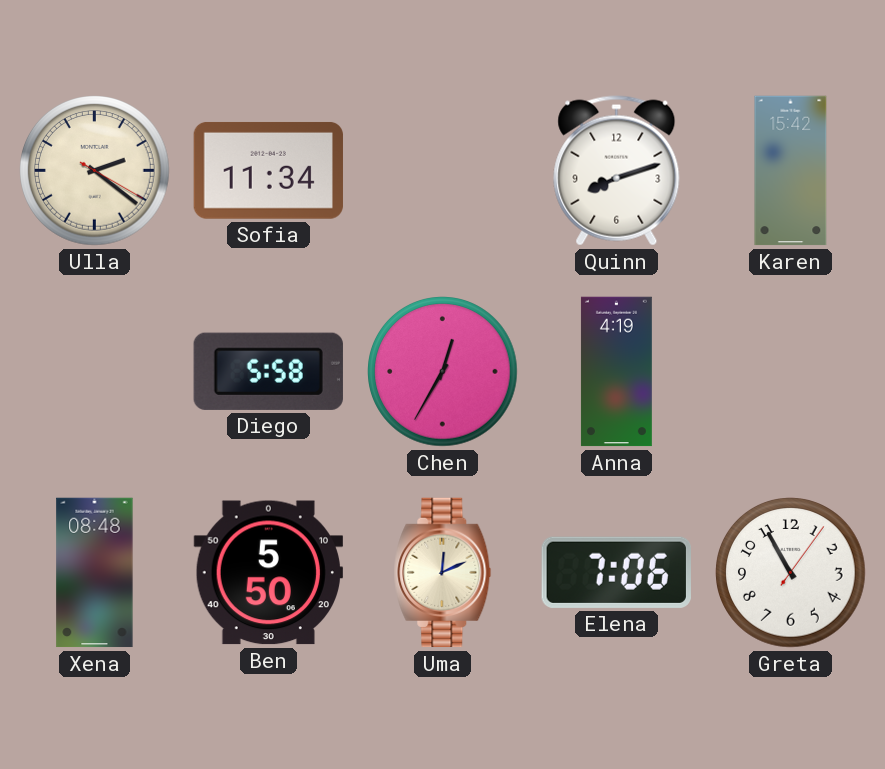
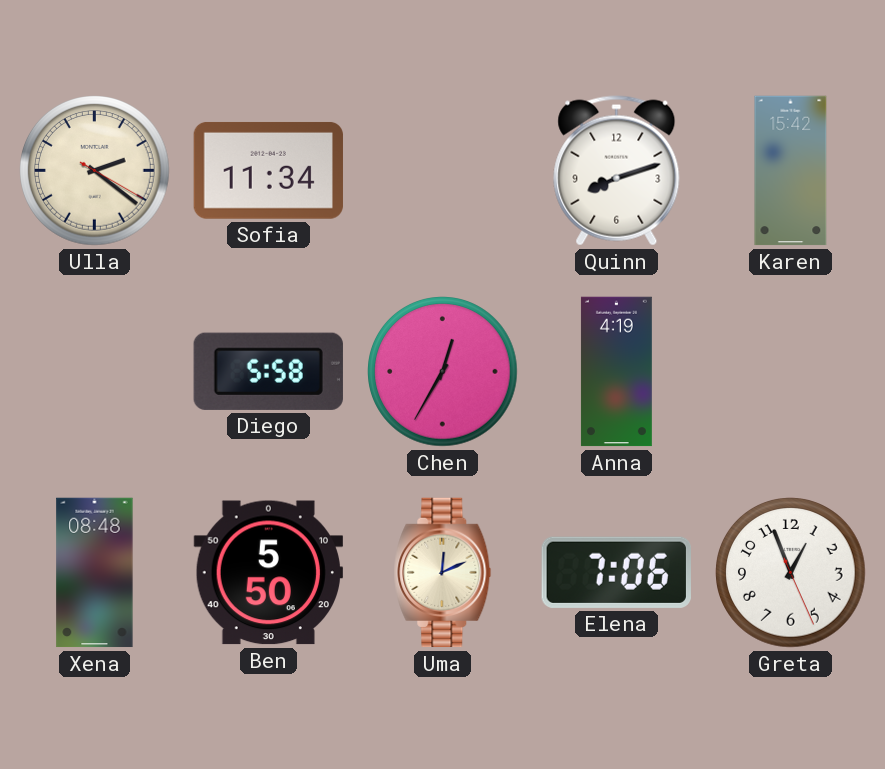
Greta: 10:55 -> 12:56
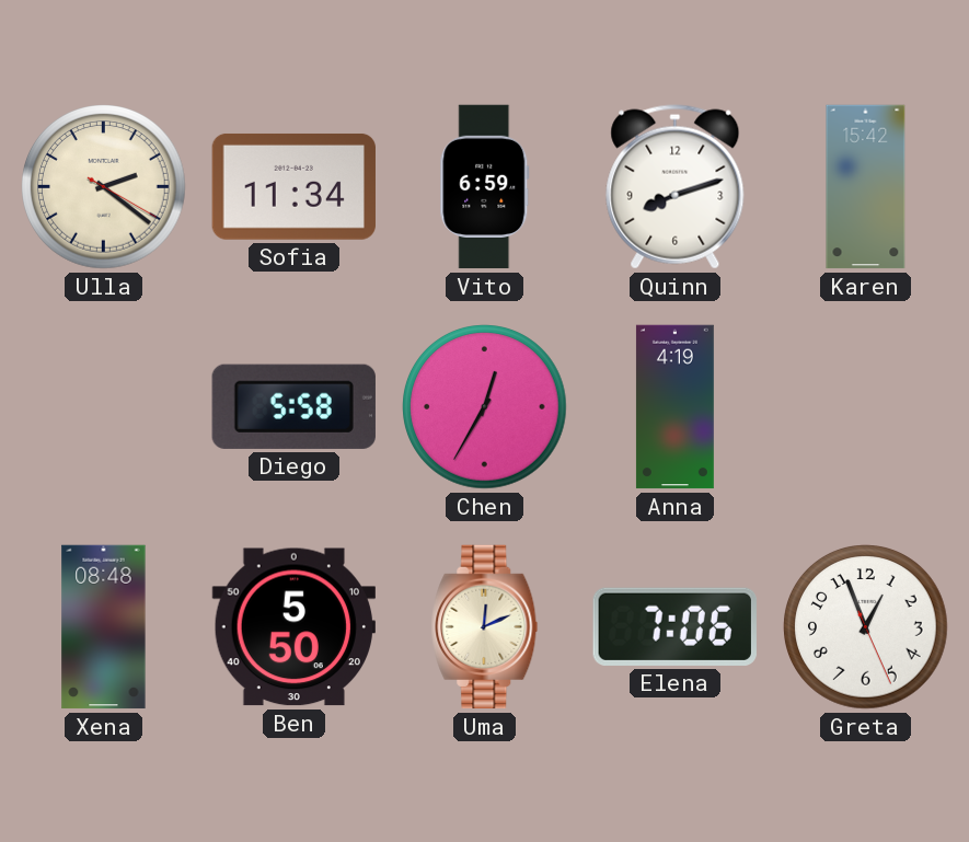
Vito: none -> 6:59
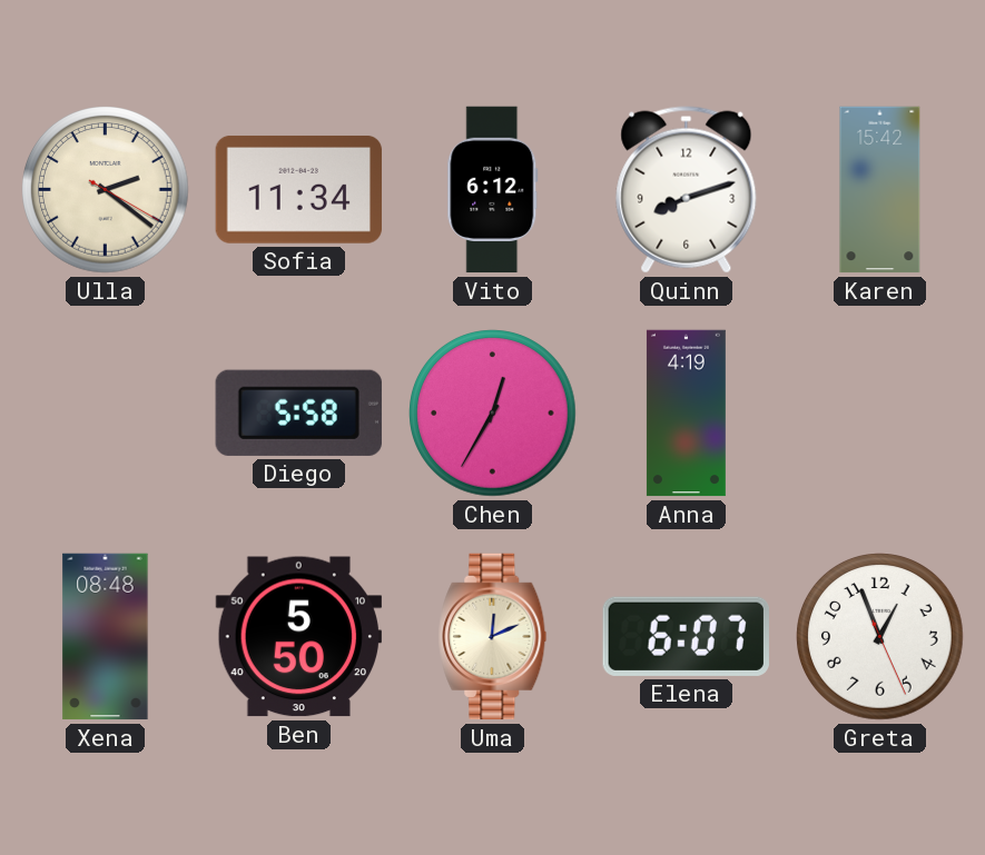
Vito: 6:59 -> 6:12
Elena: 7:06 -> 6:07
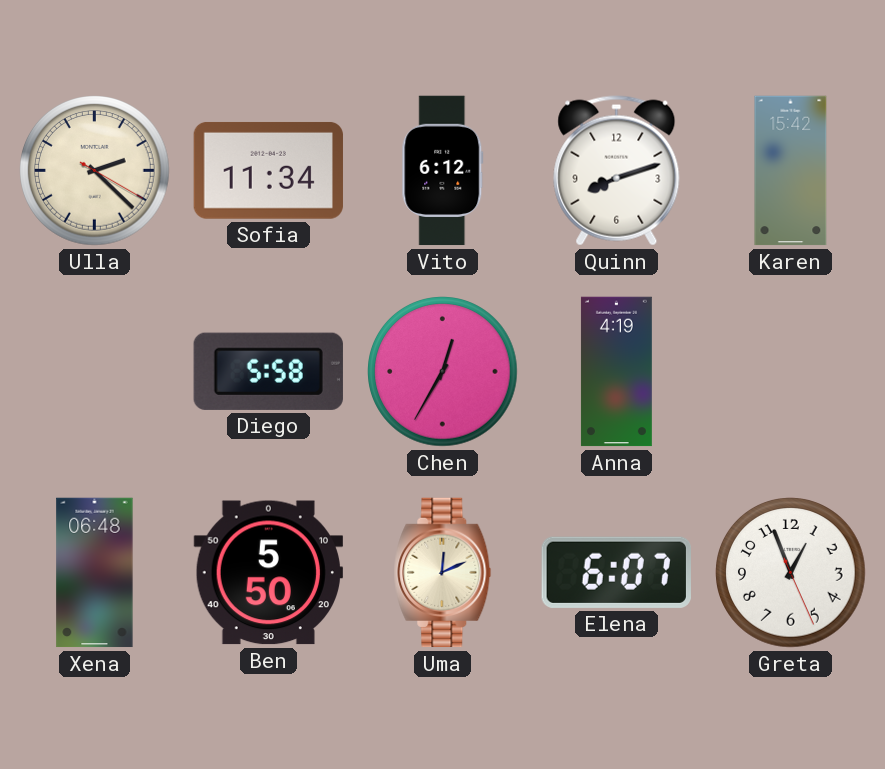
Ulla: 2:21 -> 2:22
Xena: 08:48 -> 06:48
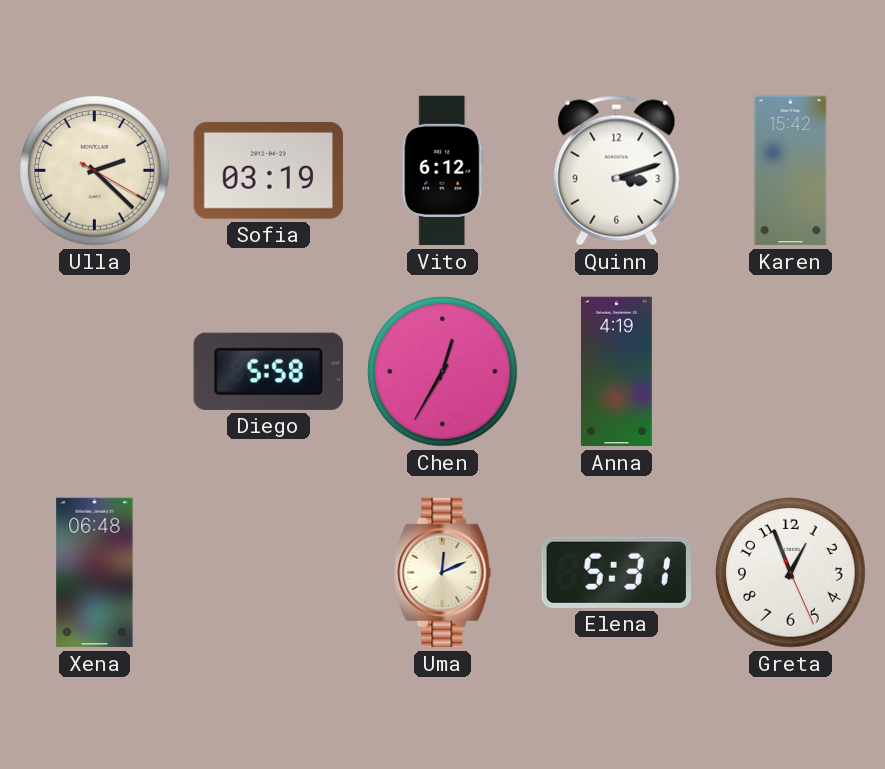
Sofia: 11:34 -> 03:19
Quinn: 8:12 -> 3:12
Ben: 5:50 -> none
Elena: 6:07 -> 5:31
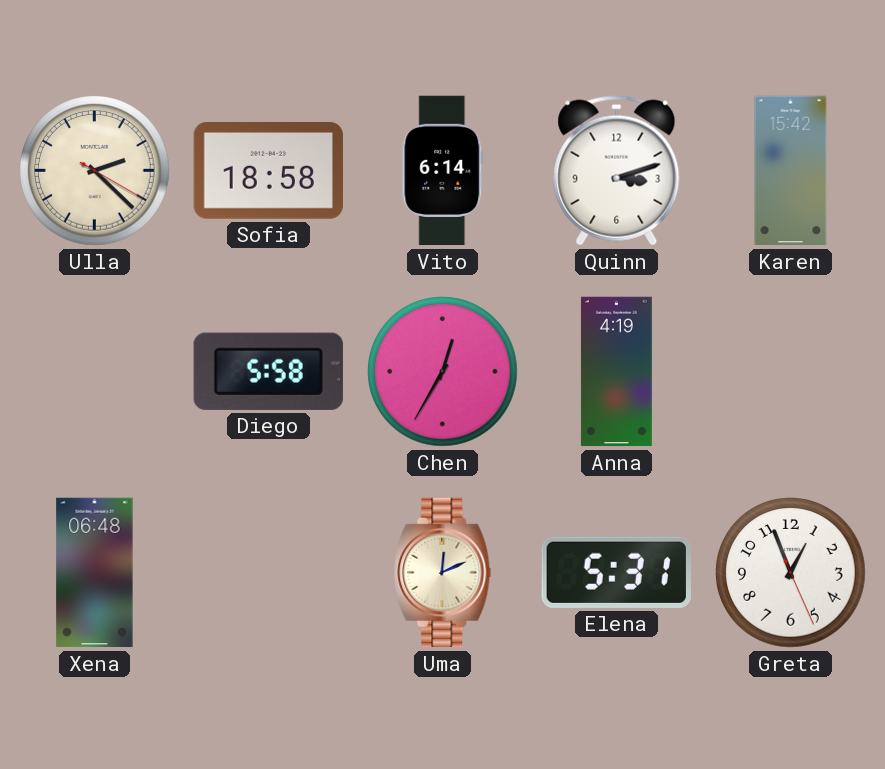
Sofia: 03:19 -> 18:58
Vito: 6:12 -> 6:14
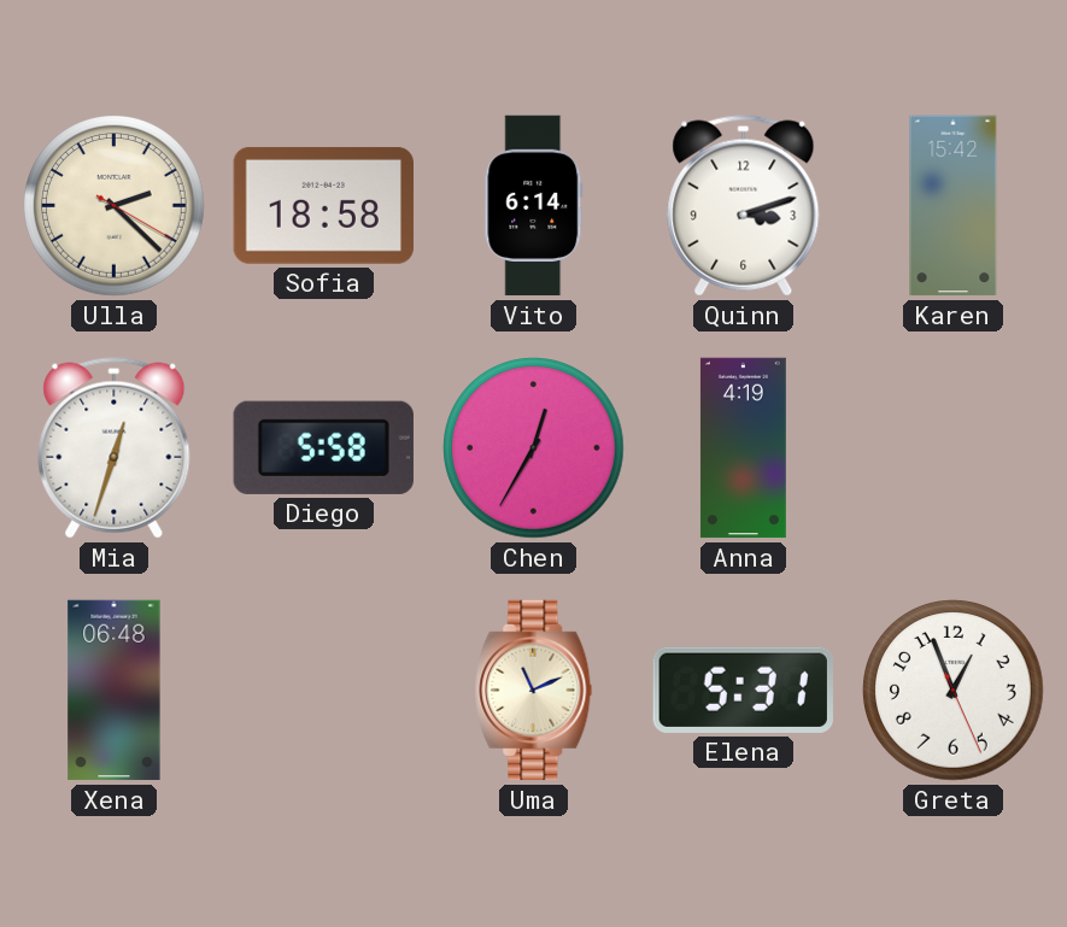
Mia: none -> 12:33
Uma: 12:11 -> 11:11
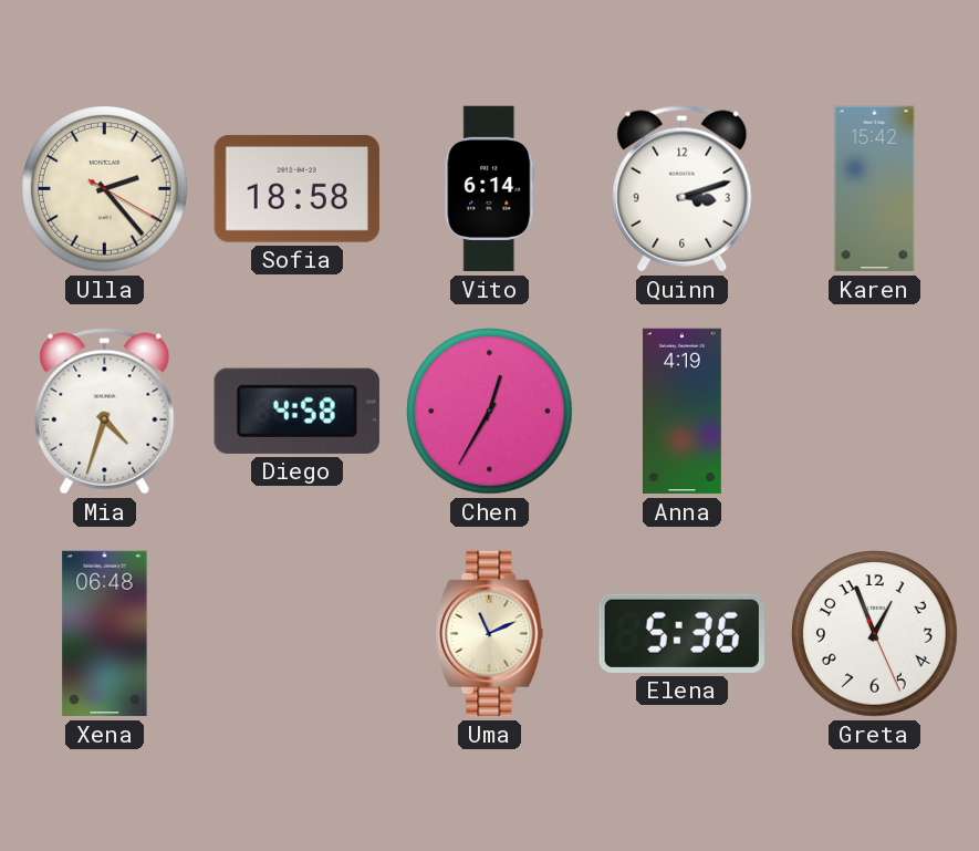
Ulla: 2:22 -> 2:23
Mia: 12:33 -> 4:33
Diego: 5:58 -> 4:58
Elena: 5:31 -> 5:36
